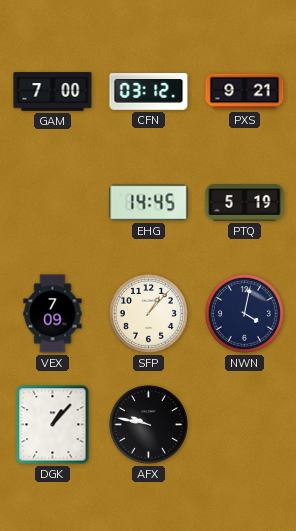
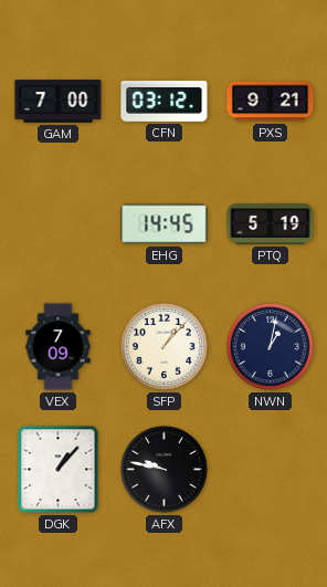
NWN: 4:02 -> 1:02
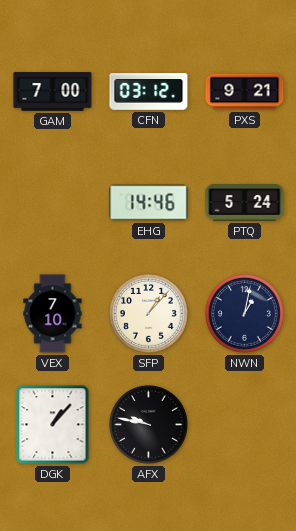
EHG: 14:45 -> 14:46
PTQ: 5:19 -> 5:24
VEX: 7:09 -> 7:10
